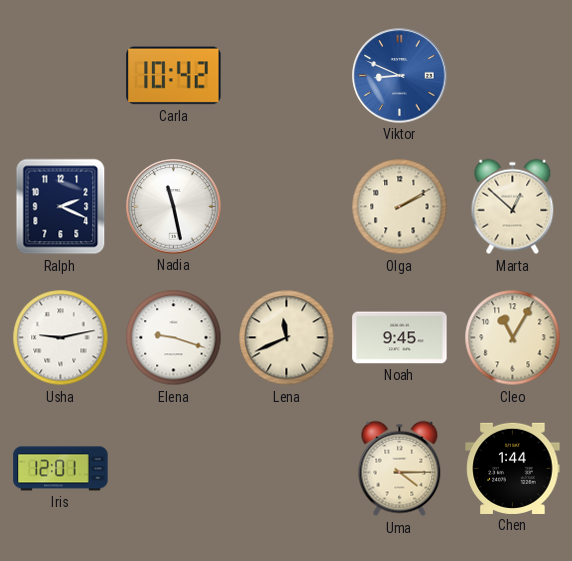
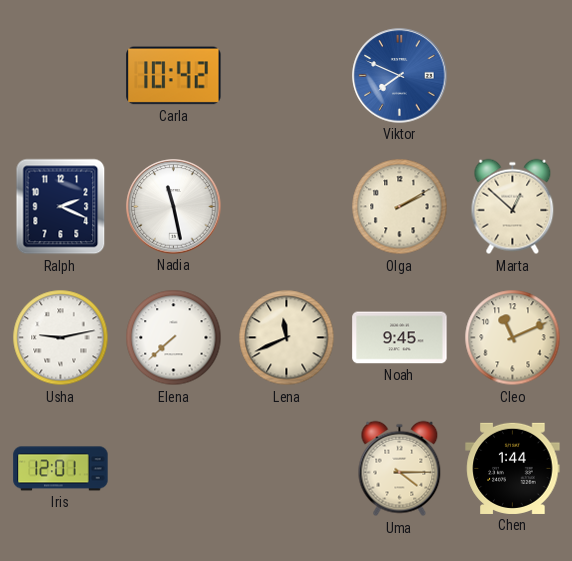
Viktor: 8:49 -> 7:49
Elena: 9:18 -> 7:38
Cleo: 11:05 -> 11:11
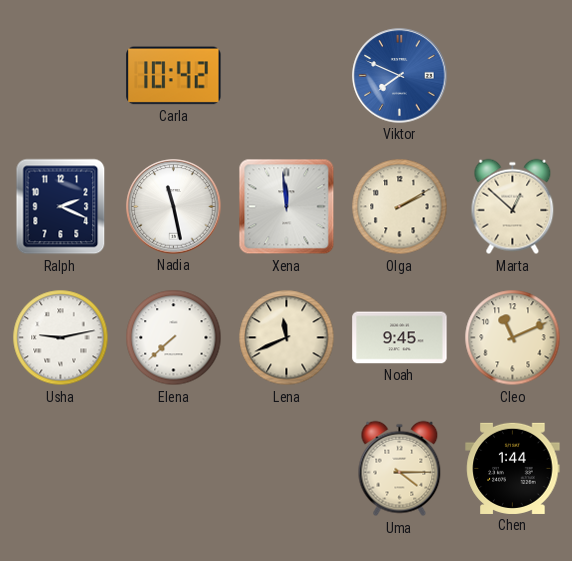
Xena: none -> 11:59
Iris: 12:01 -> none
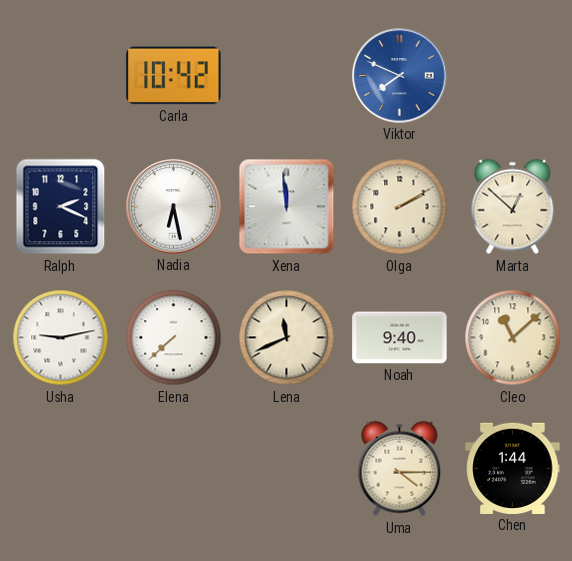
Nadia: 11:28 -> 6:28
Noah: 9:45 -> 9:40
Cleo: 11:11 -> 11:08
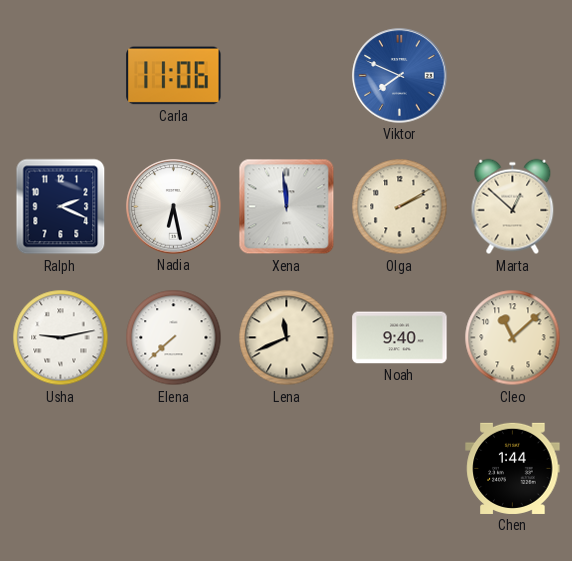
Carla: 10:42 -> 11:06
Uma: 4:15 -> none
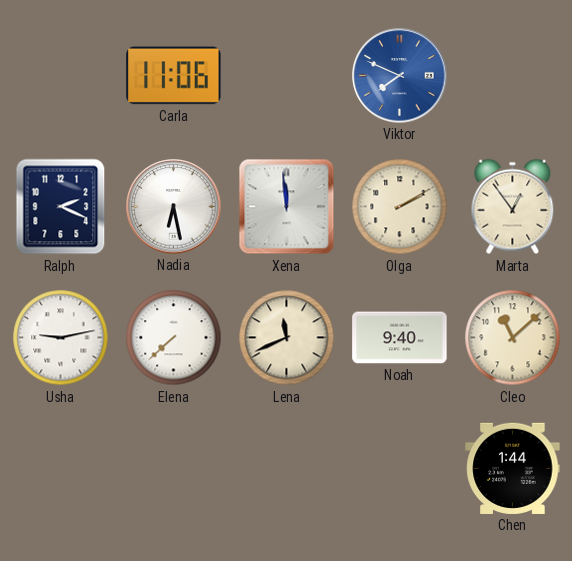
Marta: 12:52 -> 12:54
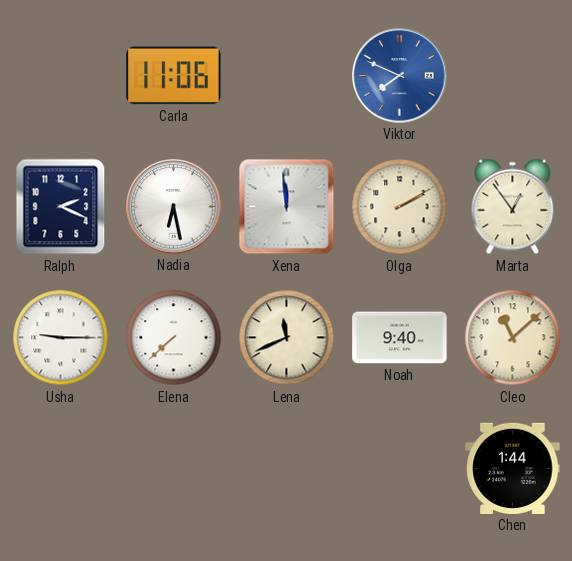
Usha: 9:13 -> 9:15
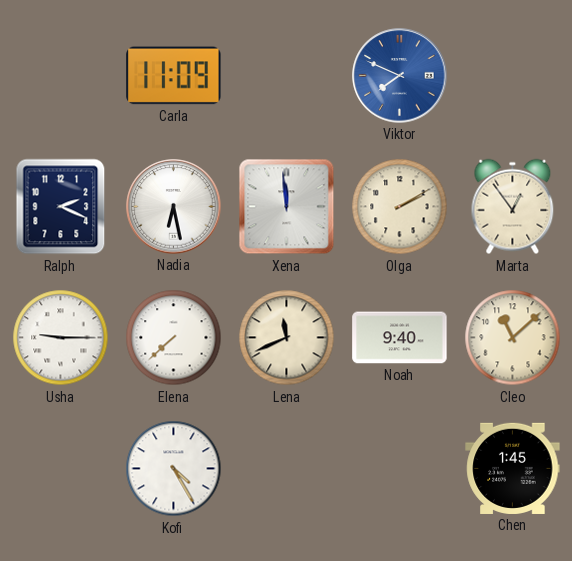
Carla: 11:06 -> 11:09
Kofi: none -> 4:25
Chen: 1:44 -> 1:45
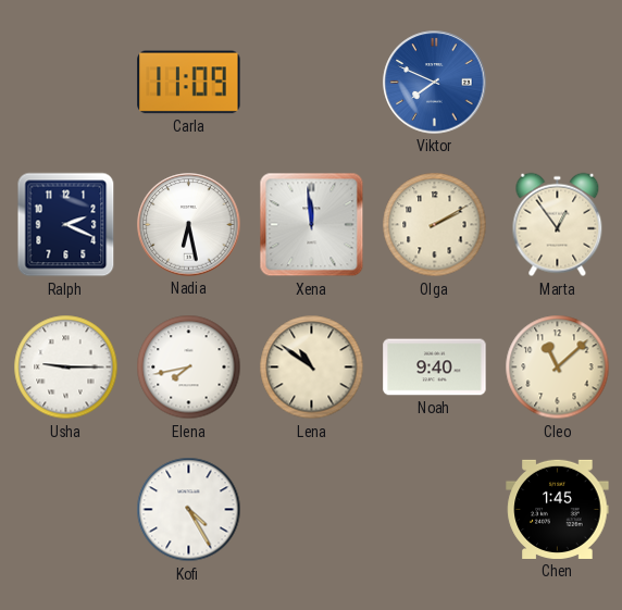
Elena: 7:38 -> 7:43
Lena: 11:41 -> 10:51
